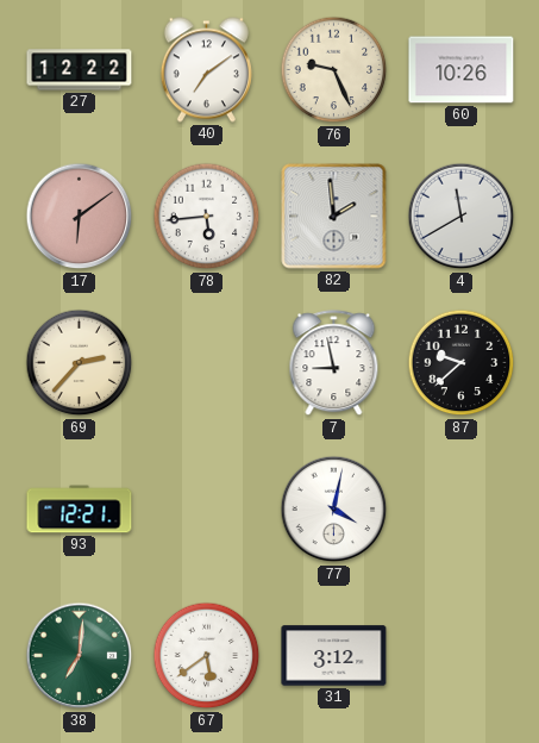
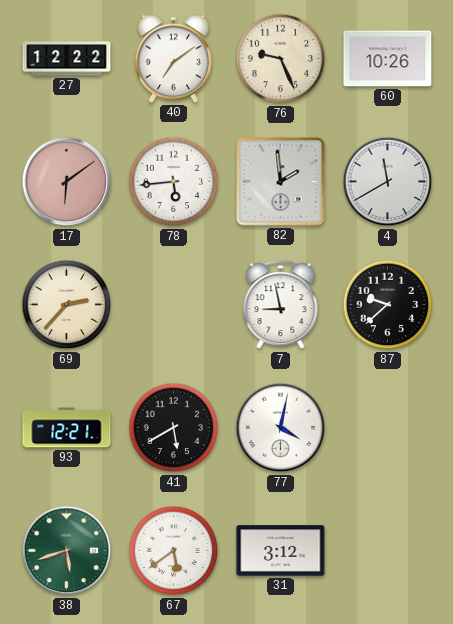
41: none -> 5:40
38: 7:01 -> 5:42
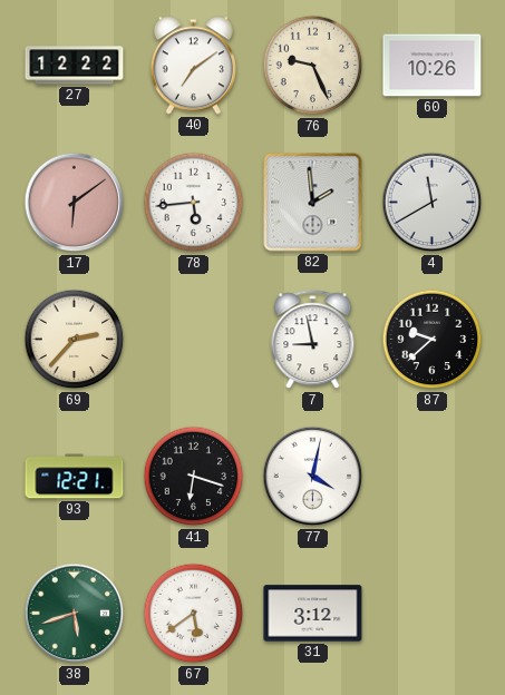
41: 5:40 -> 6:18
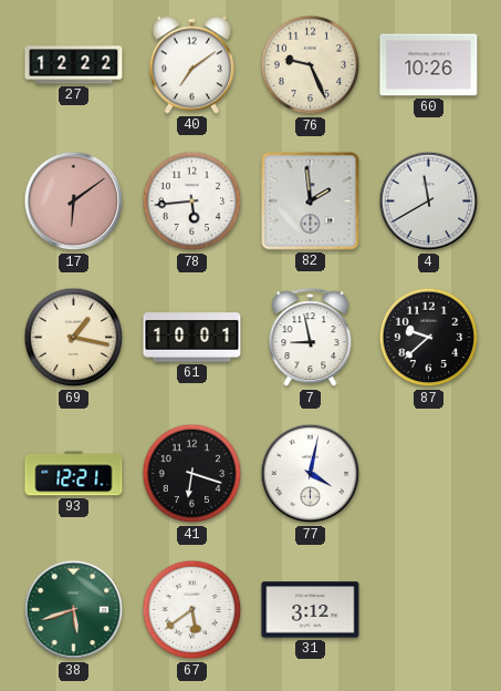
69: 2:37 -> 1:17
61: none -> 10:01
